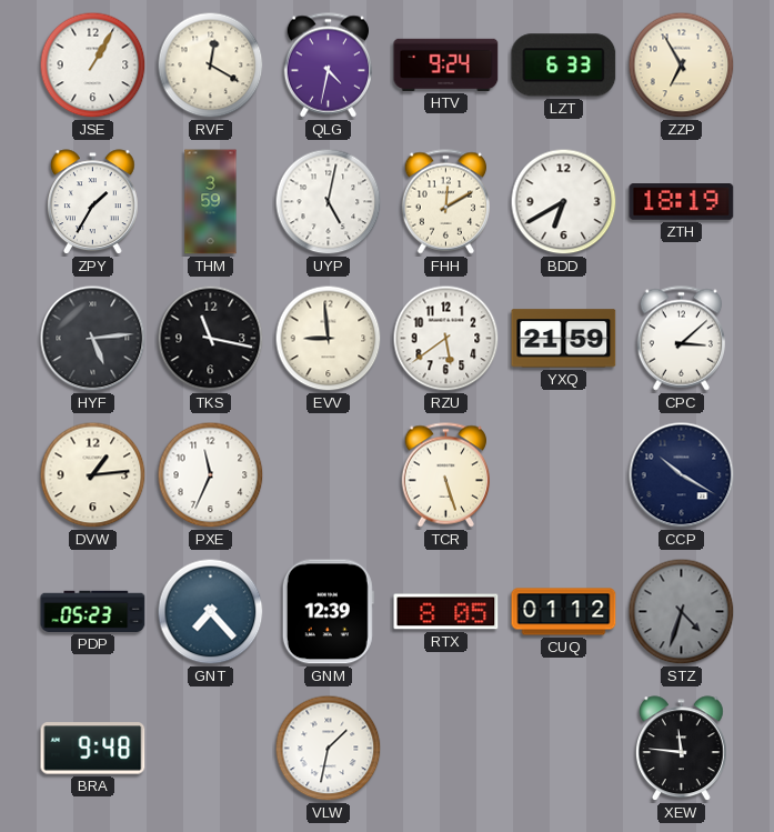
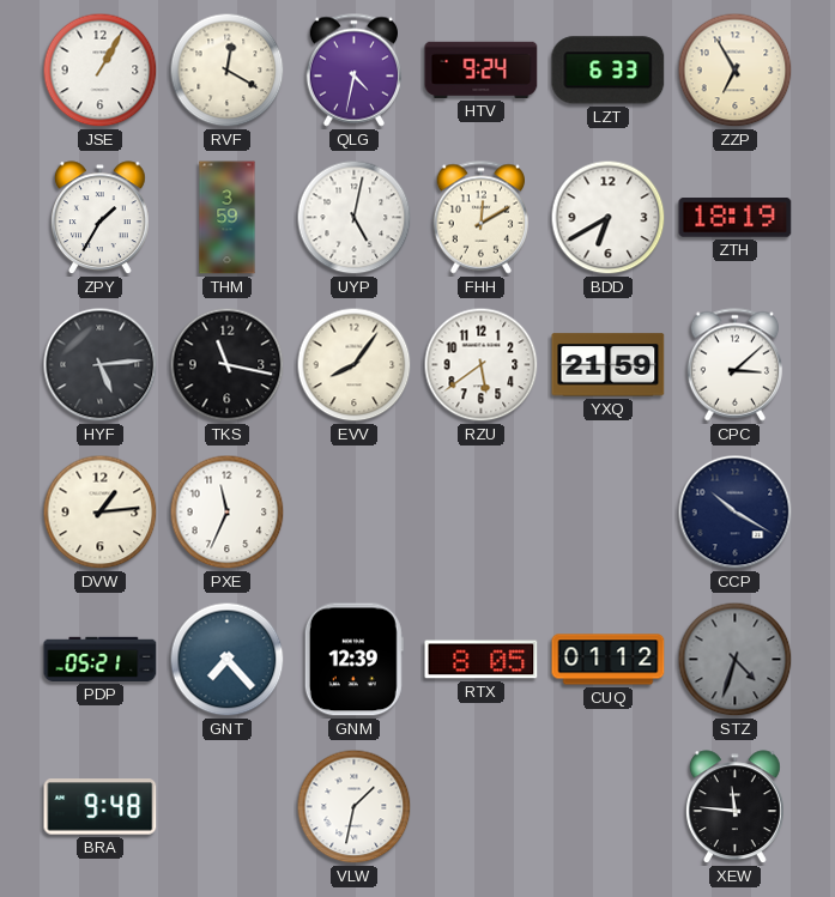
EVV: 8:59 -> 8:06
TCR: 5:27 -> none
PDP: 05:23 -> 05:21
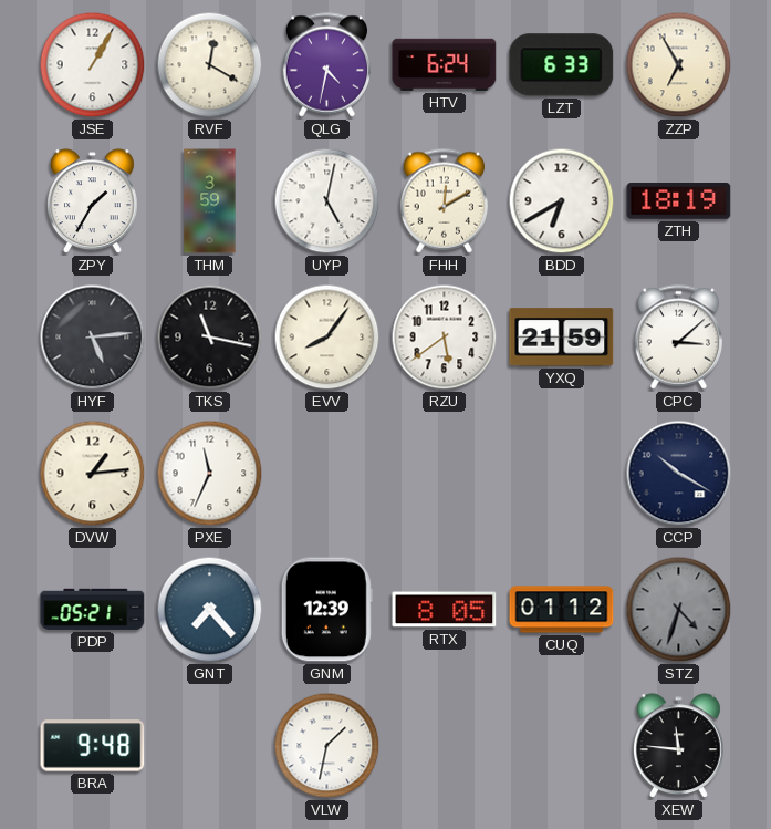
HTV: 9:24 -> 6:24
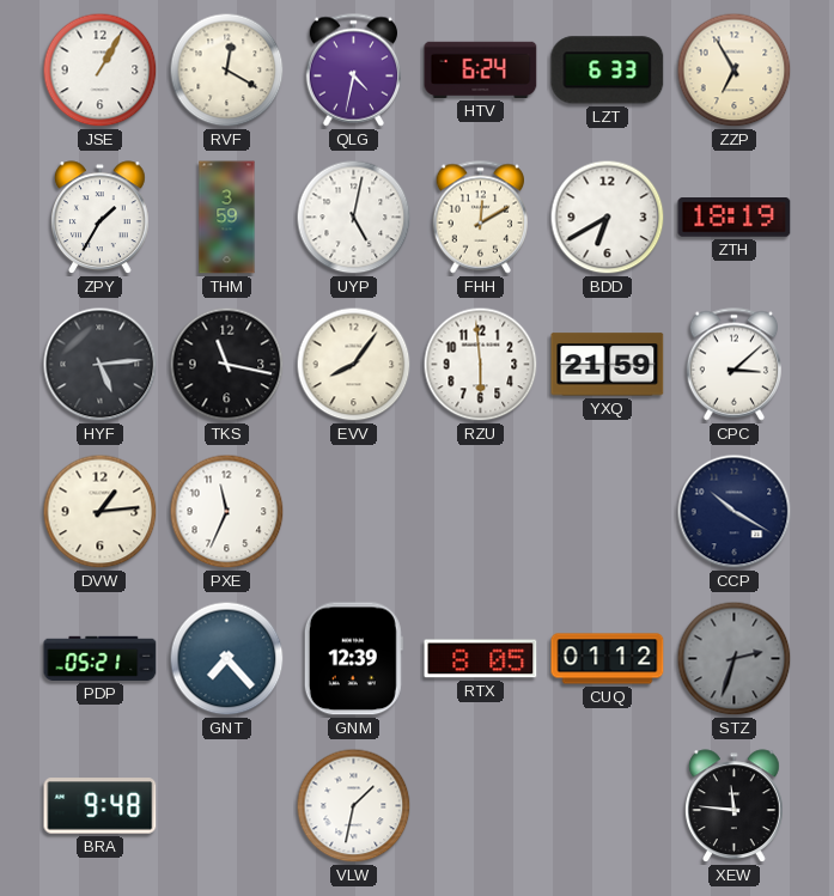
RZU: 5:39 -> 5:59
STZ: 4:33 -> 2:33
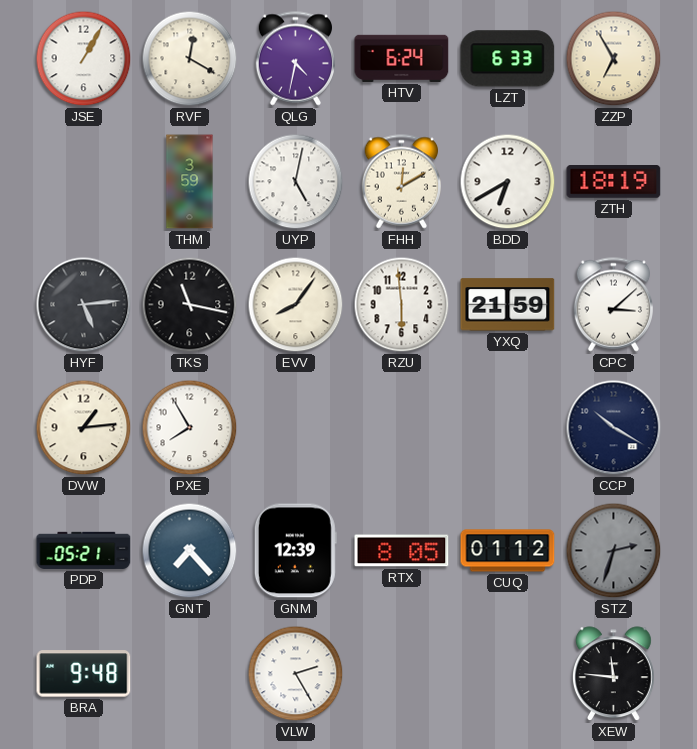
ZPY: 1:35 -> none
PXE: 11:34 -> 7:55
VLW: 1:32 -> 2:25
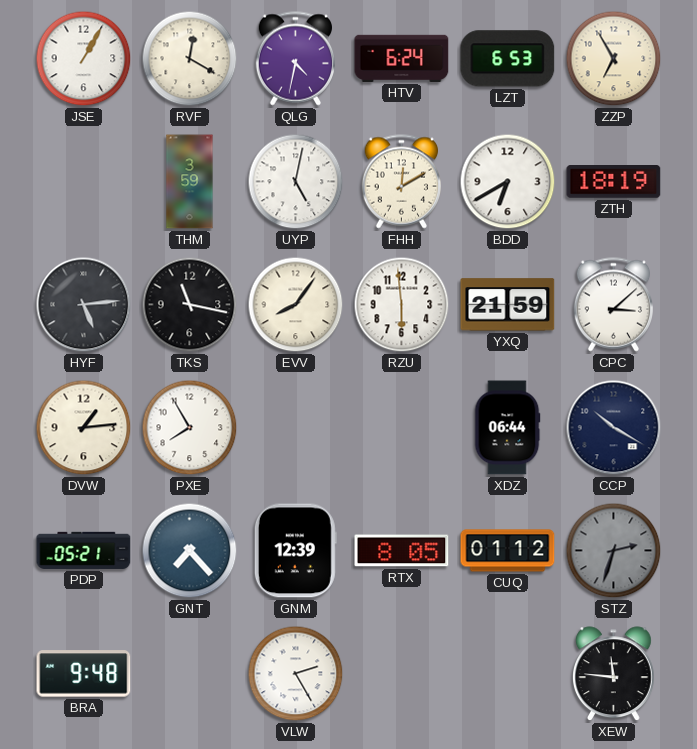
LZT: 6:33 -> 6:53
XDZ: none -> 06:44
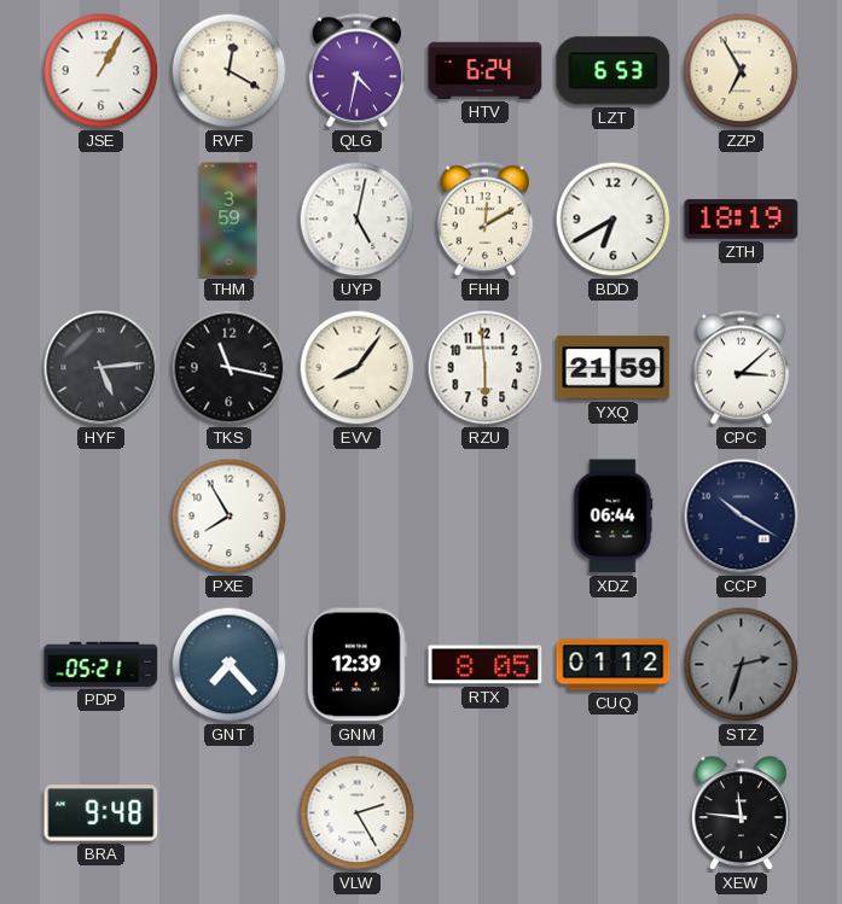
DVW: 1:14 -> none
